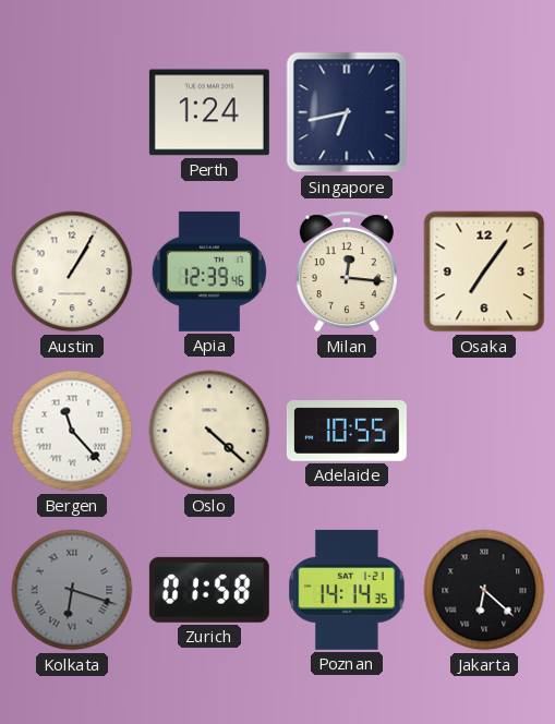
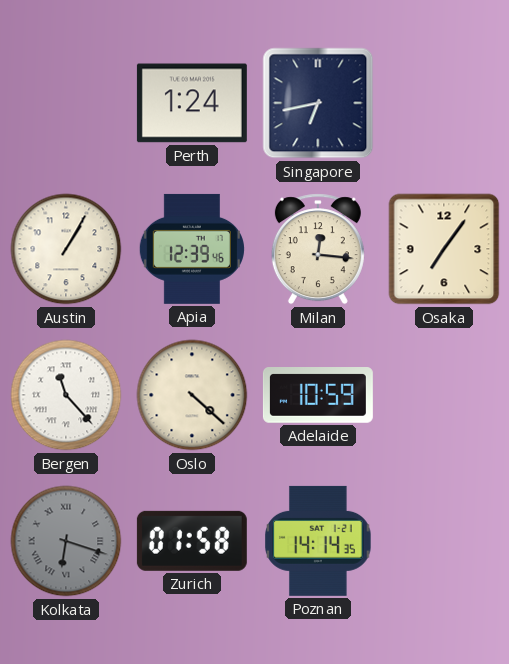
Adelaide: 10:55 -> 10:59
Jakarta: 6:22 -> none
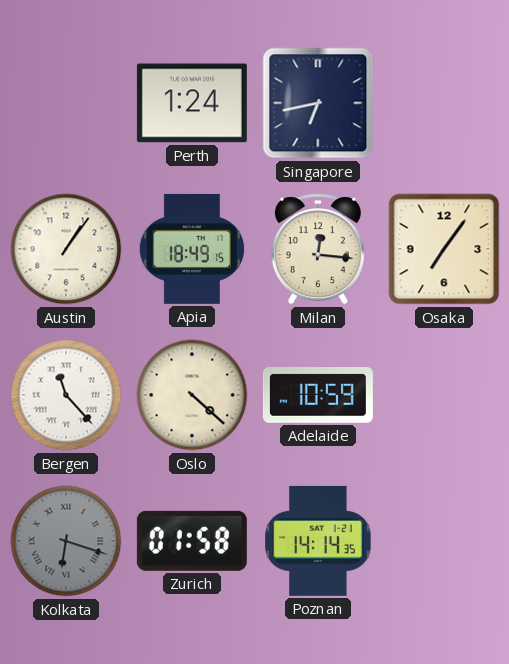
Austin: 1:05 -> 1:06
Apia: 12:39 -> 18:49
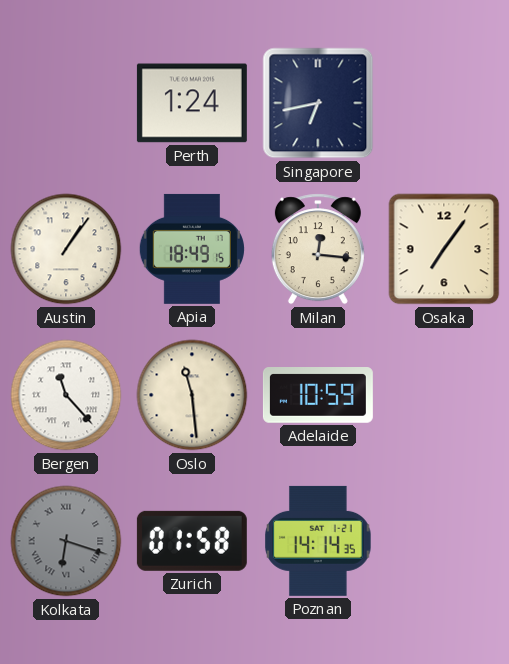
Oslo: 4:22 -> 11:29
